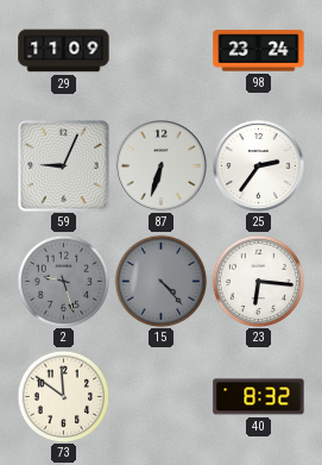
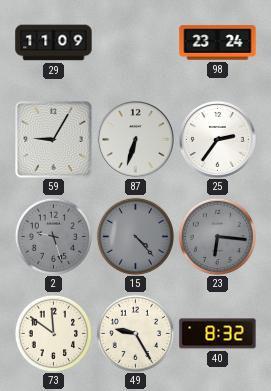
59: 9:04 -> 9:05
23 dial: white -> grey
49: none -> 9:25
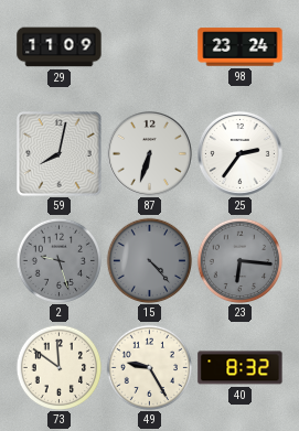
59: 9:05 -> 8:02
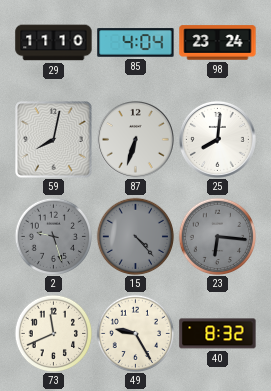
29: 11:09 -> 11:10
85: none -> 4:04
25: 2:36 -> 8:01
73: 11:51 -> 11:41
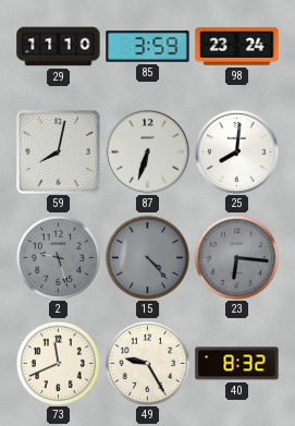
85: 4:04 -> 3:59
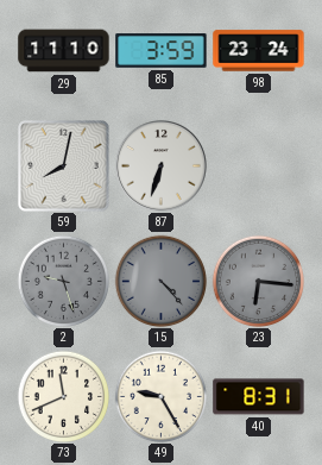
25: 8:01 -> none
40: 8:32 -> 8:31
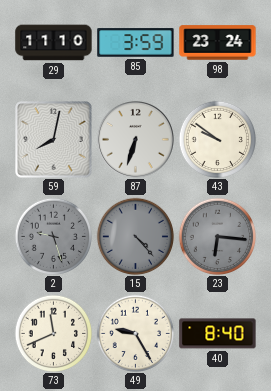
43: none -> 9:51
40: 8:31 -> 8:40
